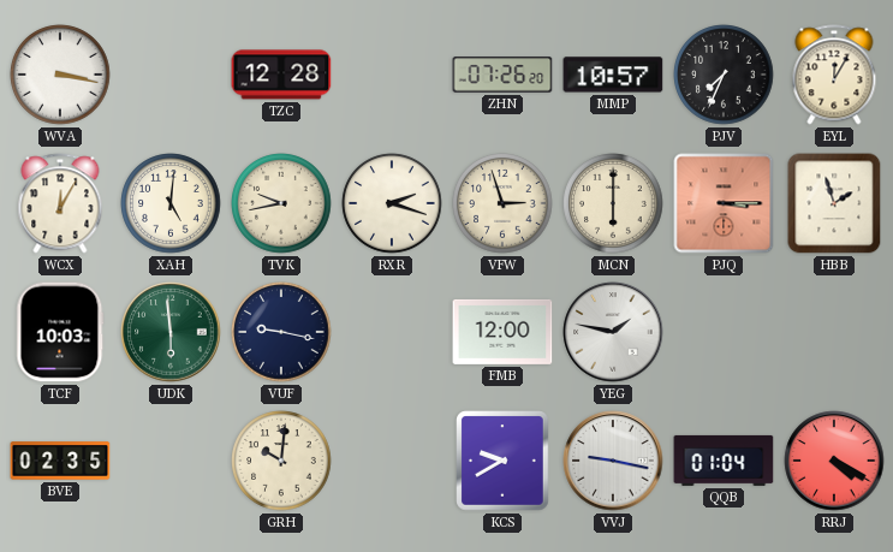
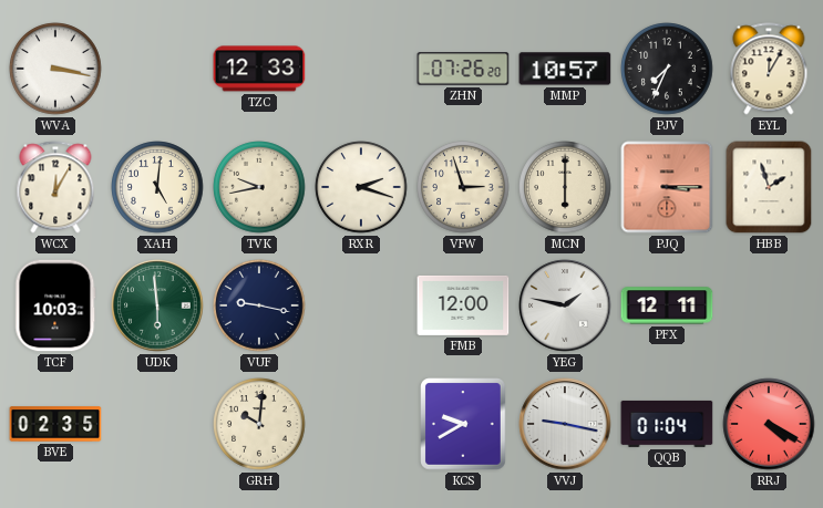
TZC: 12:28 -> 12:33
PFX: none -> 12:11
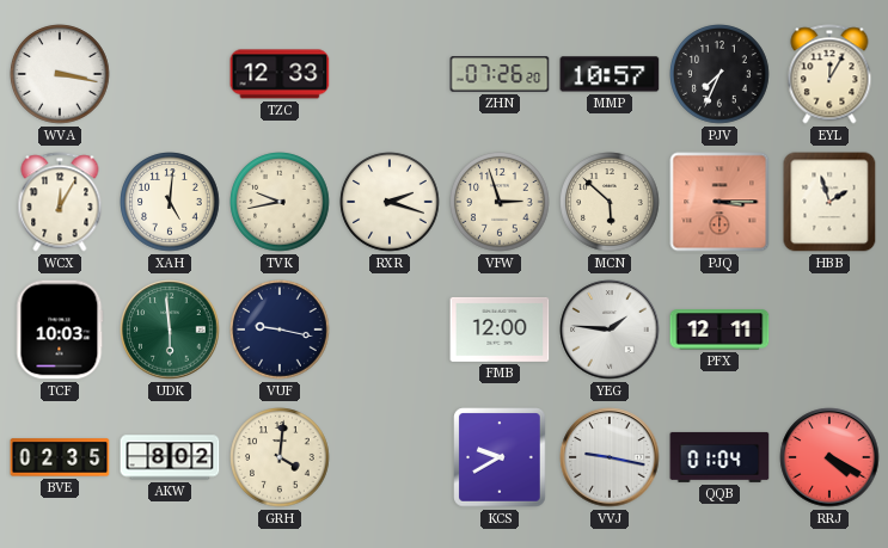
MCN: 6:00 -> 5:52
YEG: 1:47 -> 1:46
AKW: none -> 8:02
GRH: 10:01 -> 4:01
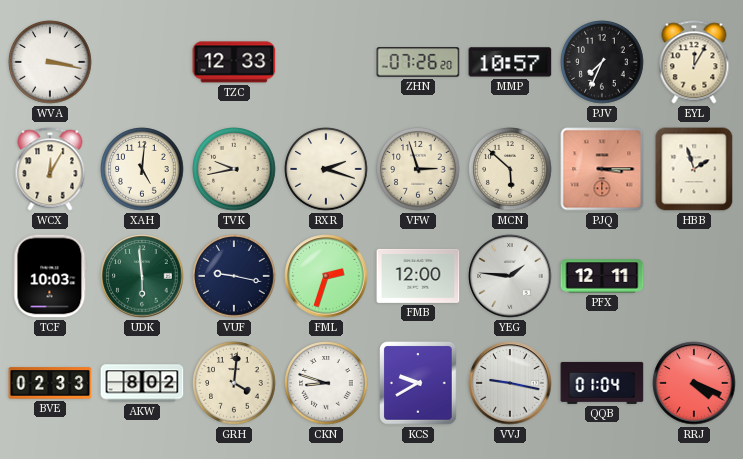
FML: none -> 2:33
BVE: 02:35 -> 02:33
CKN: none -> 8:48
RRJ: 4:20 -> 4:19
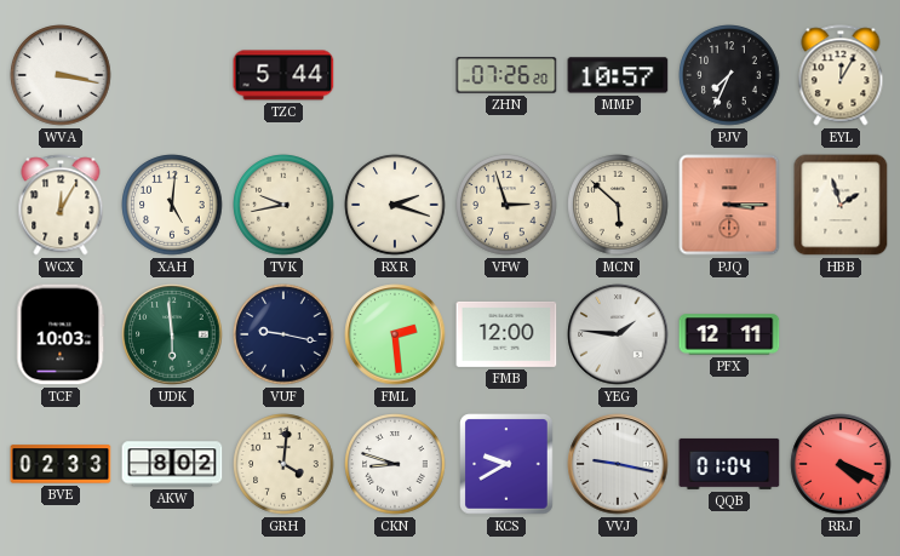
TZC: 12:33 -> 5:44
FML: 2:33 -> 2:29
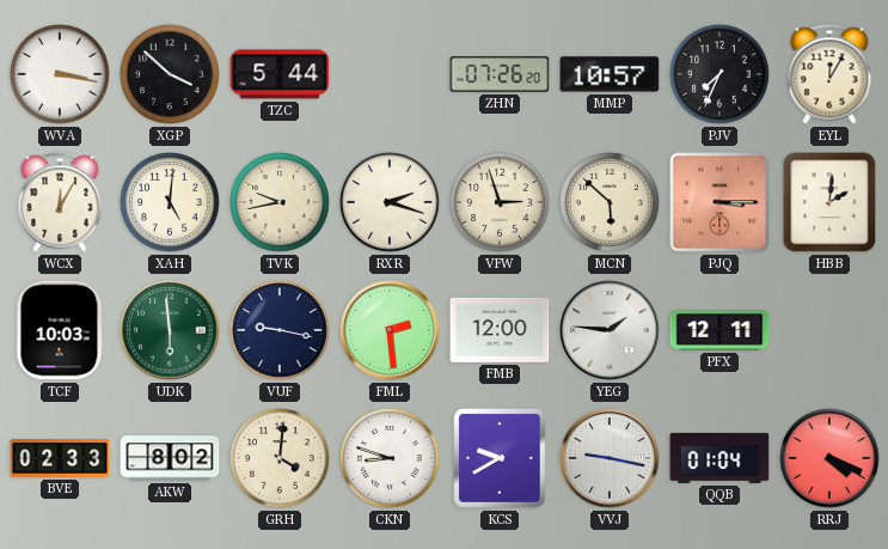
XGP: none -> 3:52
HBB: 1:57 -> 2:01
